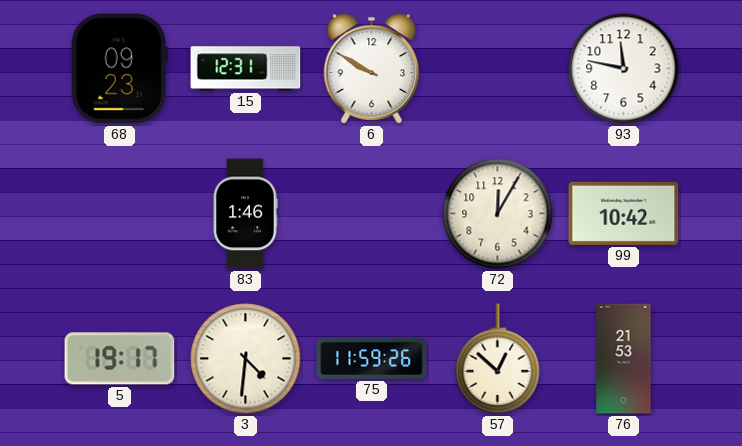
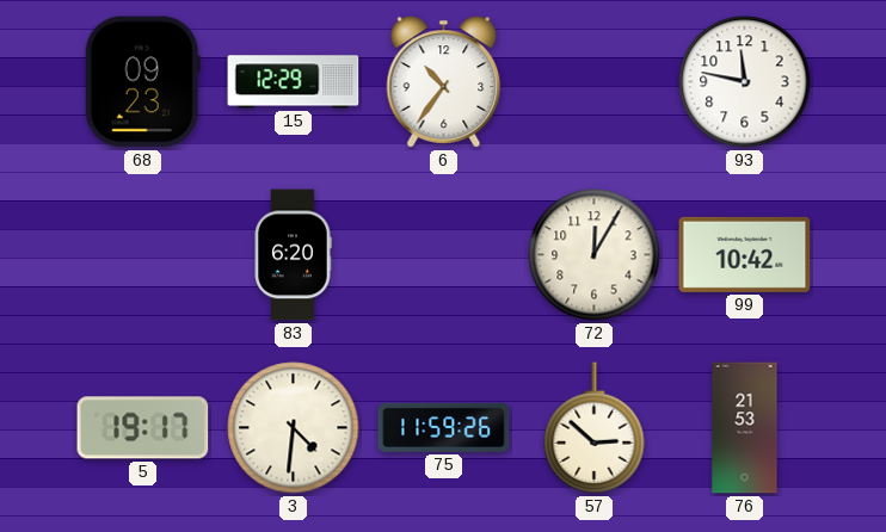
15: 12:31 -> 12:29
6: 9:50 -> 10:36
83: 1:46 -> 6:20
57: 12:52 -> 2:52
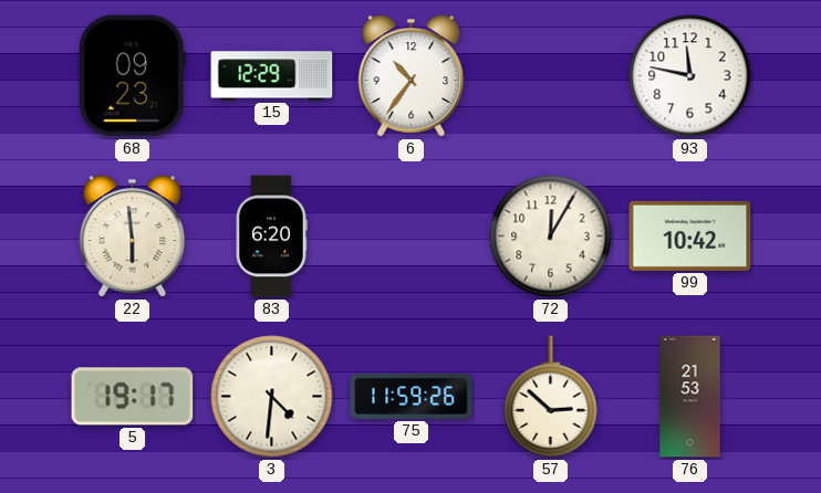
22: none -> 5:59
